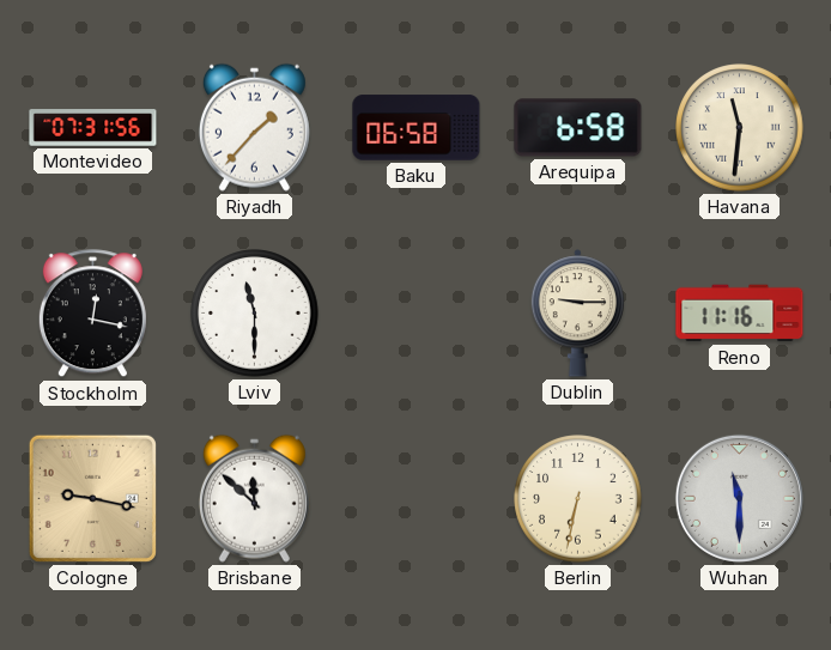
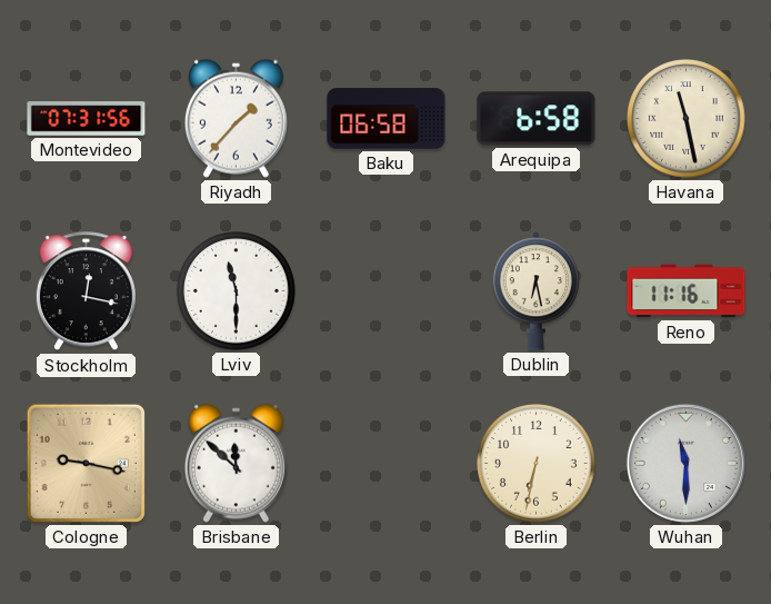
Havana: 11:31 -> 11:28
Dublin: 9:15 -> 6:28
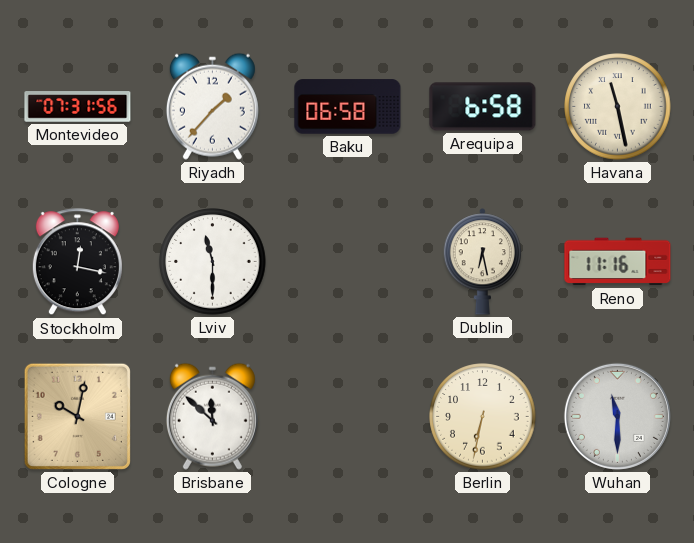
Cologne: 9:17 -> 10:02
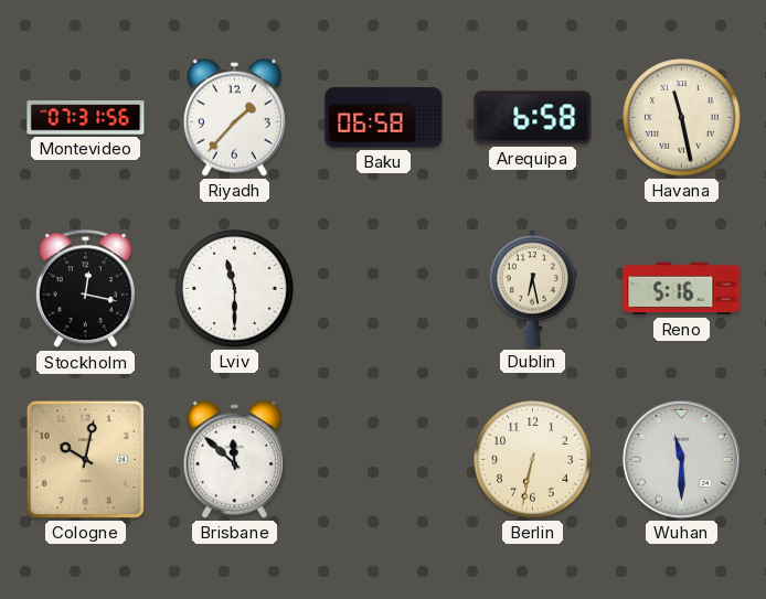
Reno: 11:16 -> 5:16
